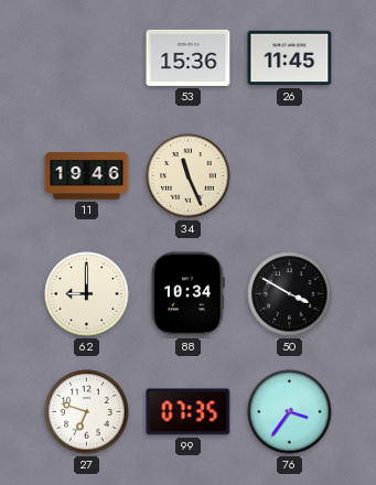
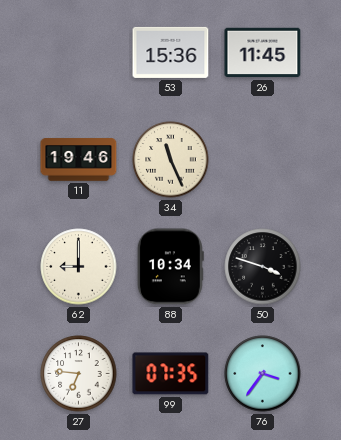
50: 3:50 -> 3:48
27: 6:48 -> 6:46
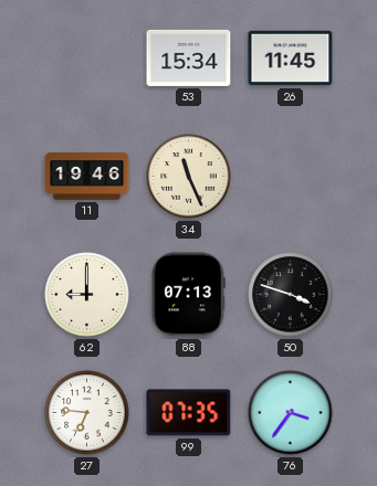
53: 15:36 -> 15:34
88: 10:34 -> 07:13
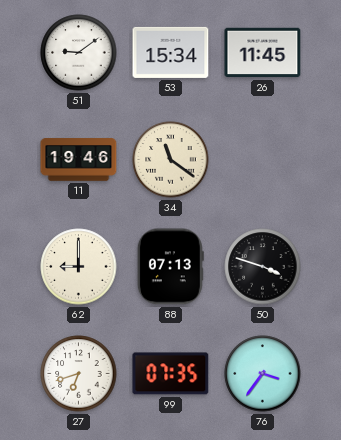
51: none -> 9:09
34: 11:26 -> 11:21
27: 6:46 -> 6:42
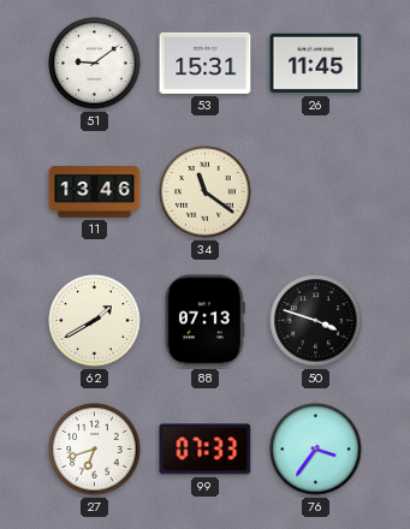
53: 15:34 -> 15:31
11: 19:46 -> 13:46
62: 9:00 -> 1:40
99: 07:35 -> 07:33
